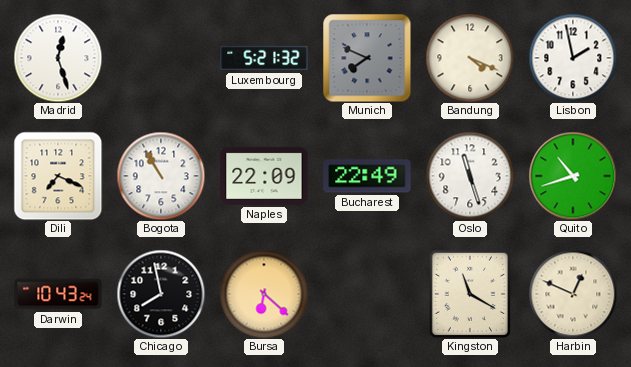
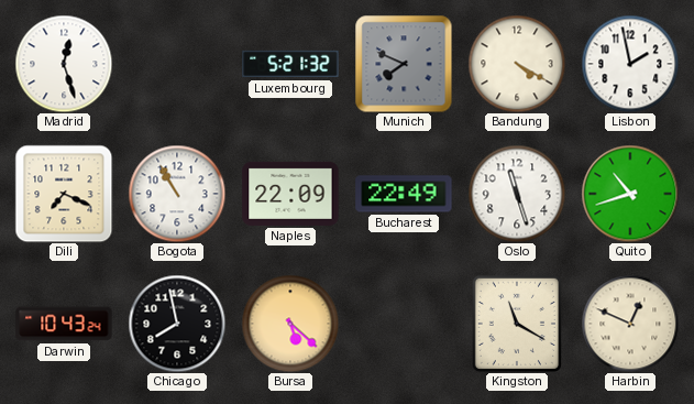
Bandung: 4:19 -> 4:20
Bursa: 6:22 -> 5:22
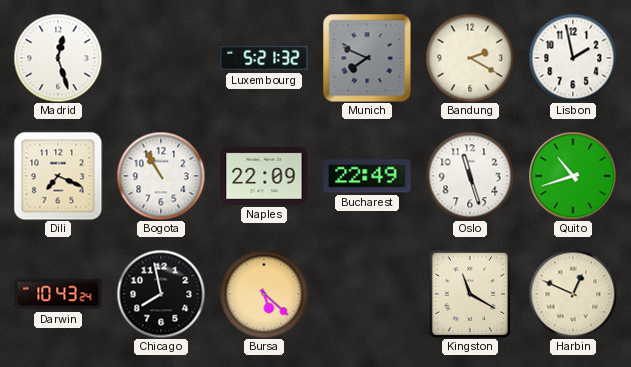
Bandung: 4:20 -> 2:20
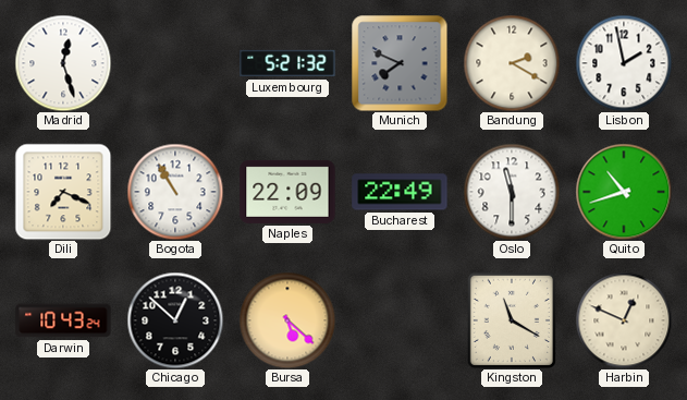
Oslo: 11:27 -> 11:30
Chicago: 7:58 -> 12:52
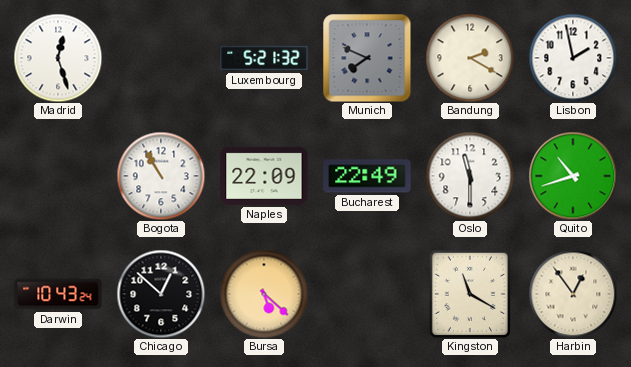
Dili: 7:19 -> none
Harbin: 12:49 -> 12:54
